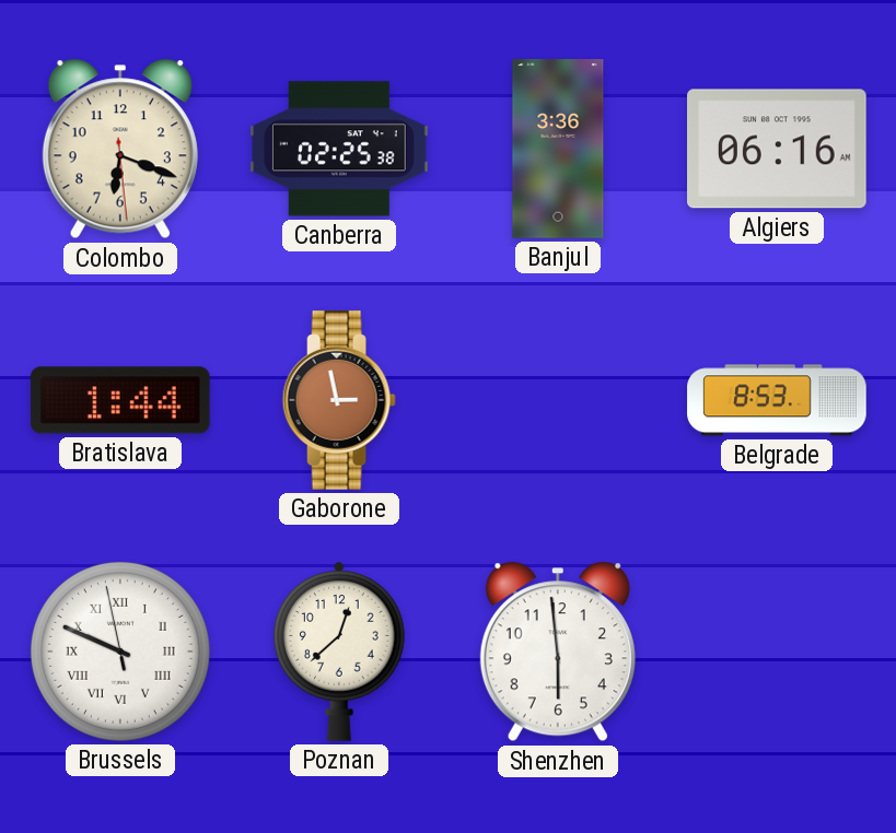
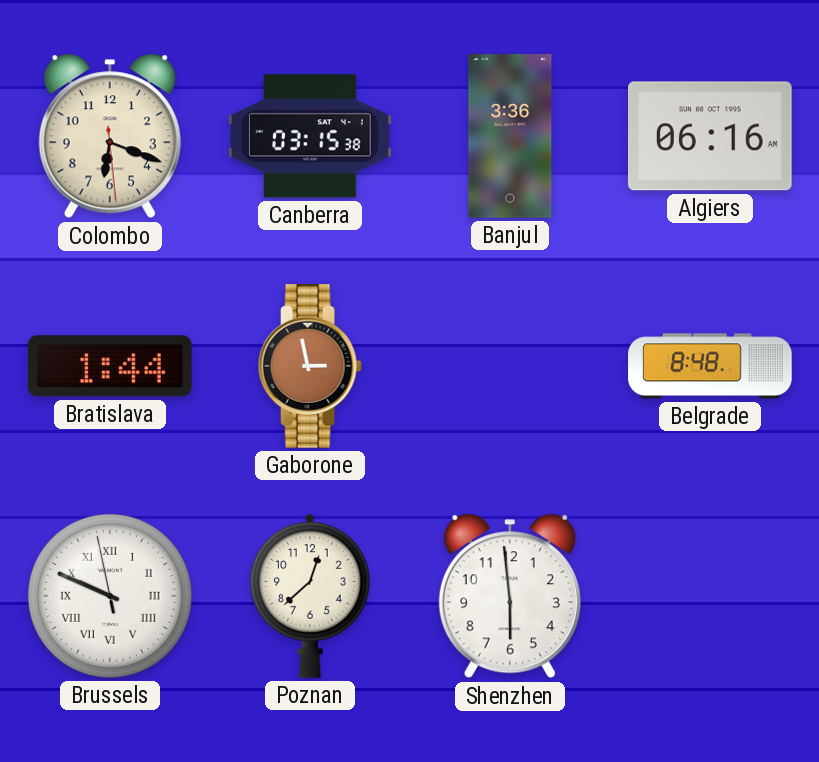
Canberra: 02:25 -> 03:15
Belgrade: 8:53 -> 8:48
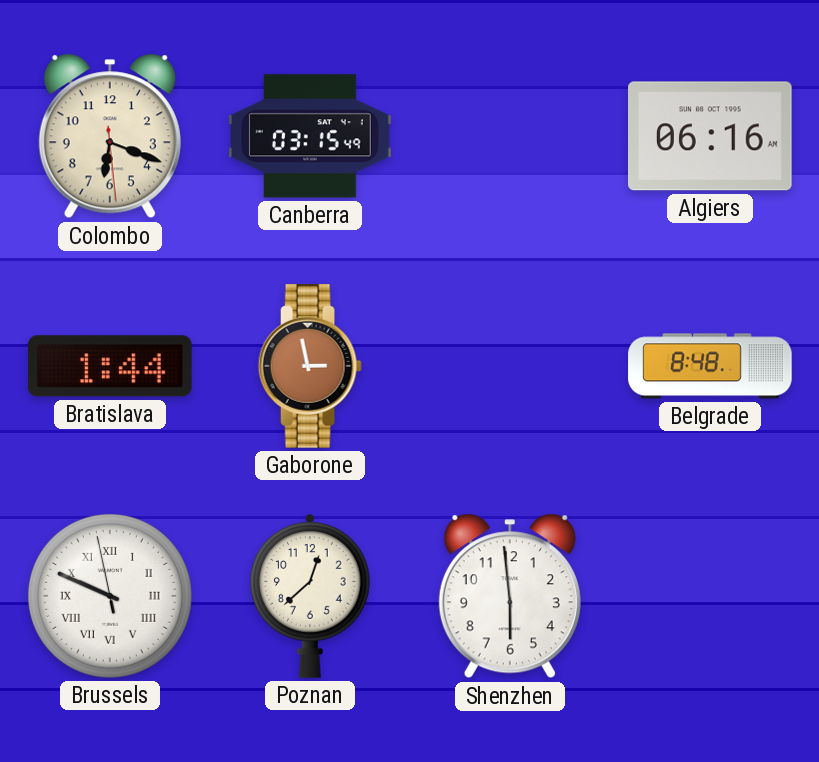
Canberra: 03:15:38 -> 03:15:49
Banjul: 3:36 -> none
